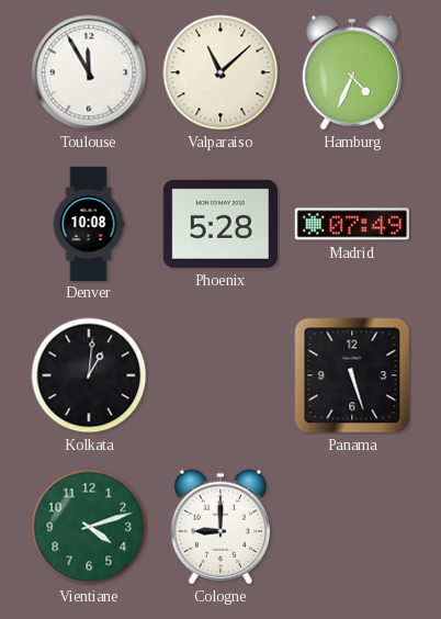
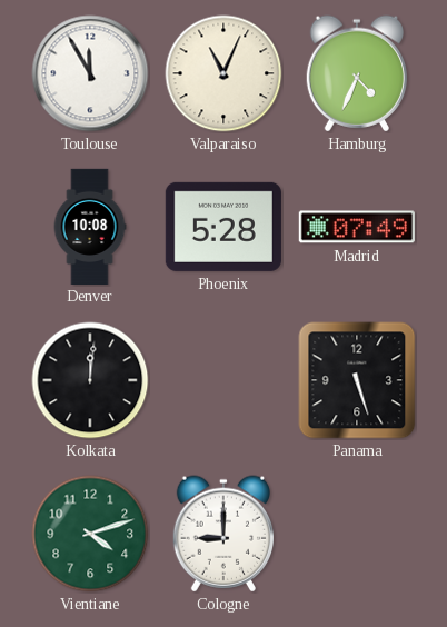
Valparaiso: 11:08 -> 11:04
Kolkata: 1:01 -> 12:01
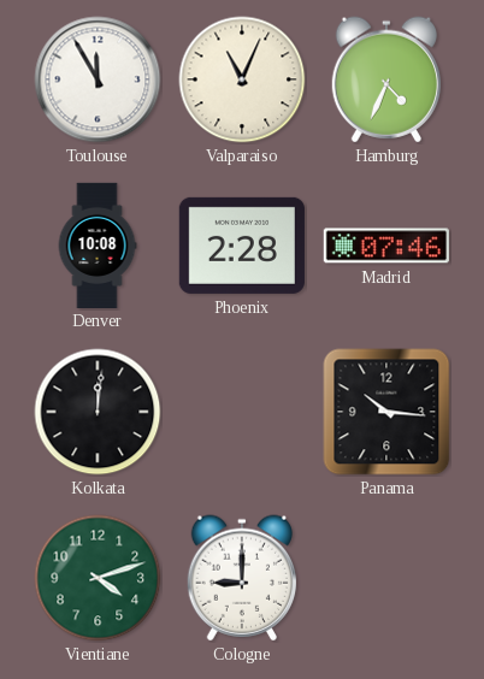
Phoenix: 5:28 -> 2:28
Madrid: 07:49 -> 07:46
Panama: 5:27 -> 10:16
